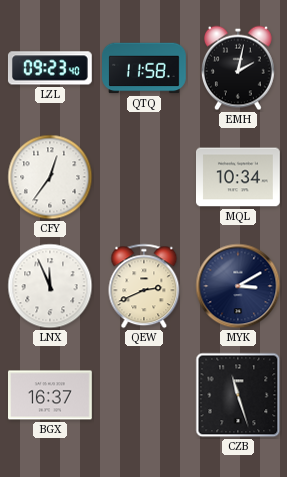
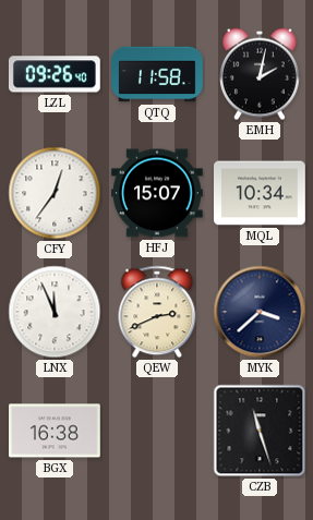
LZL: 09:23 -> 09:26
HFJ: none -> 15:07
MYK: 3:10 -> 3:38
BGX: 16:37 -> 16:38
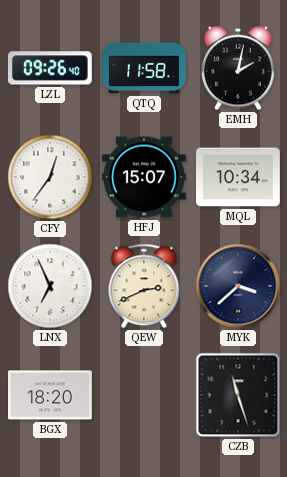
LNX: 11:56 -> 6:56
BGX: 16:38 -> 18:20
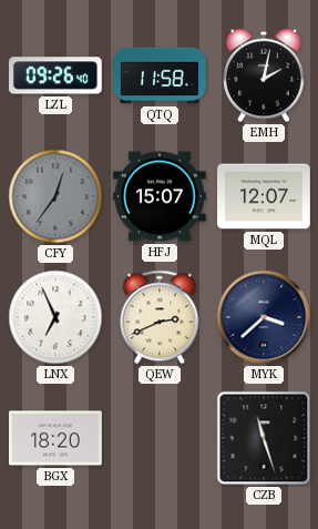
CFY dial: white -> grey
MQL: 10:34 -> 12:07
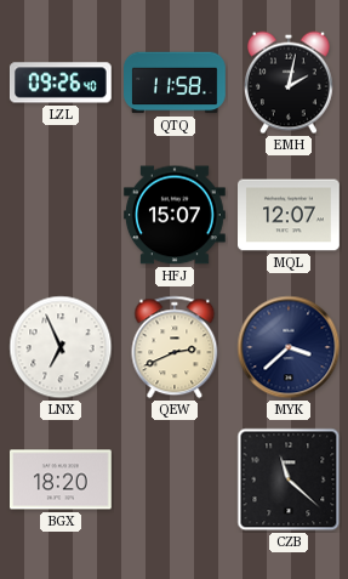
CFY: 12:36 -> none
CZB: 11:27 -> 11:22
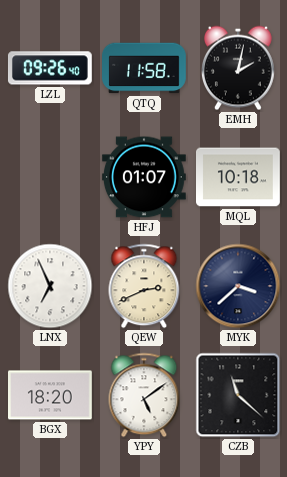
HFJ: 15:07 -> 01:07
MQL: 12:07 -> 10:18
YPY: none -> 5:09
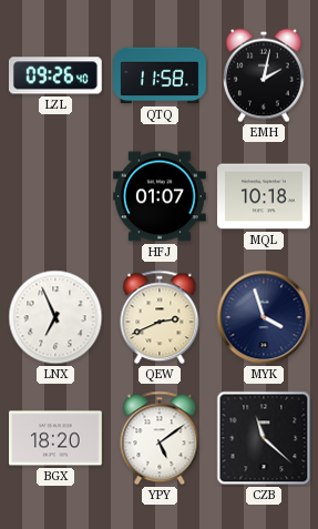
MYK: 3:38 -> 3:57
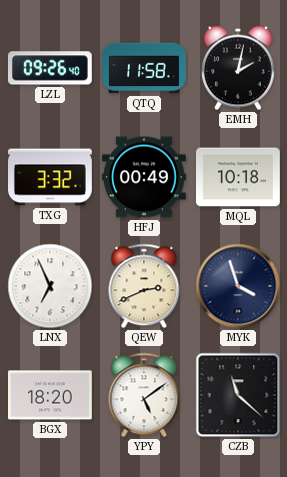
TXG: none -> 3:32
HFJ: 01:07 -> 00:49
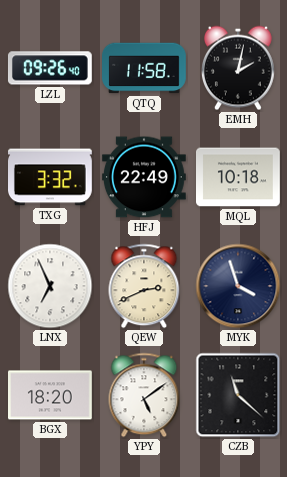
HFJ: 00:49 -> 22:49
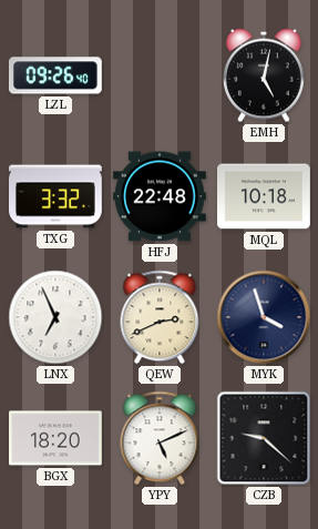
QTQ: 11:58 -> none
EMH: 2:02 -> 5:02
HFJ: 22:49 -> 22:48
YPY: 5:09 -> 5:11
CZB: 11:22 -> 9:22
